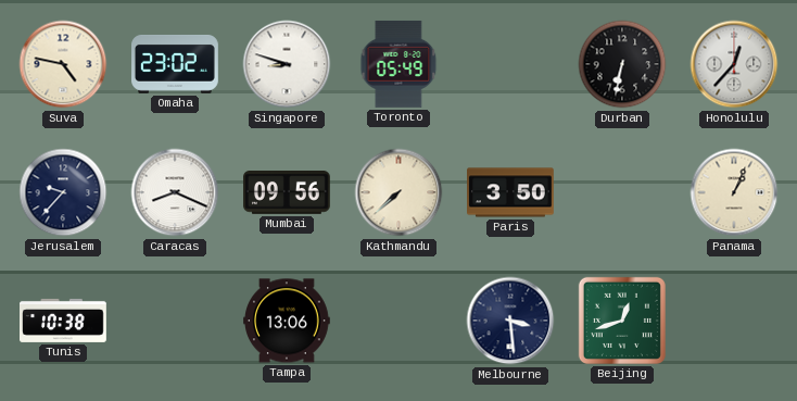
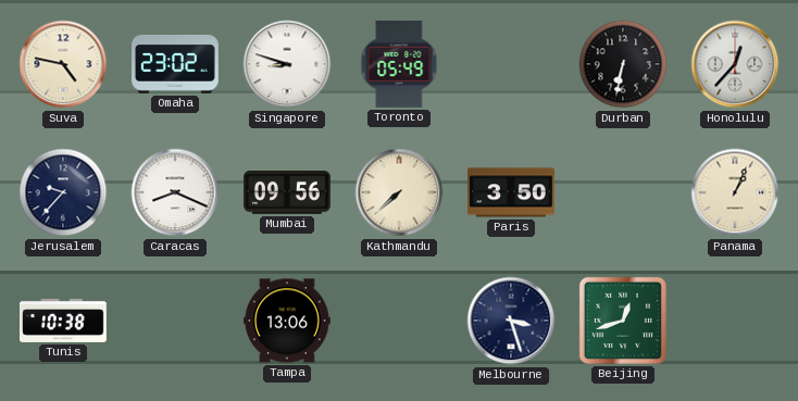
Melbourne: 3:29 -> 3:27
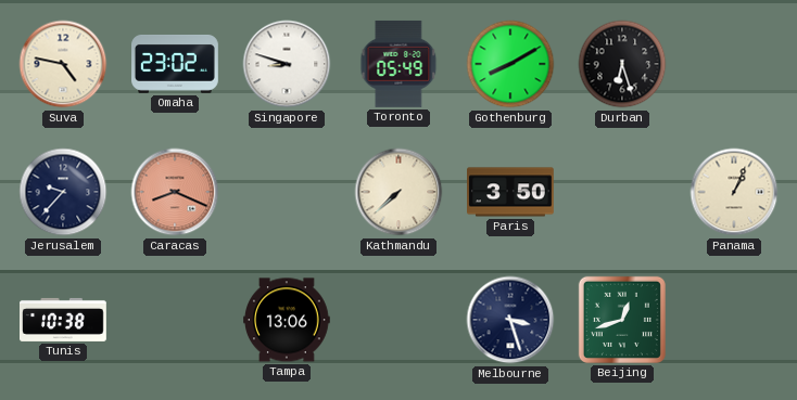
Gothenburg: none -> 8:10
Durban: 6:32 -> 6:27
Honolulu: 12:37 -> none
Caracas dial: white -> salmon
Mumbai: 09:56 -> none
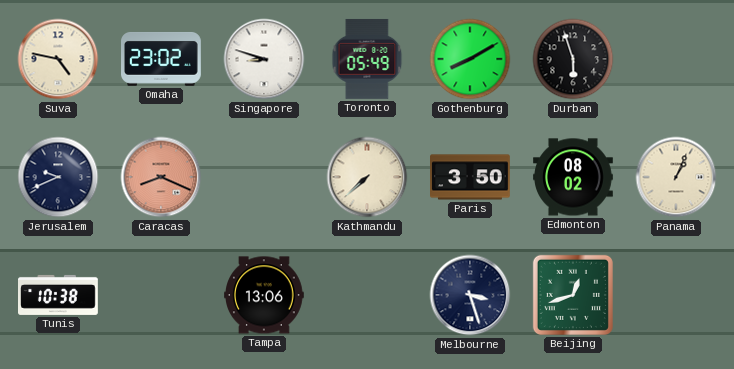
Durban: 6:27 -> 5:57
Jerusalem: 9:37 -> 9:41
Edmonton: none -> 08:02
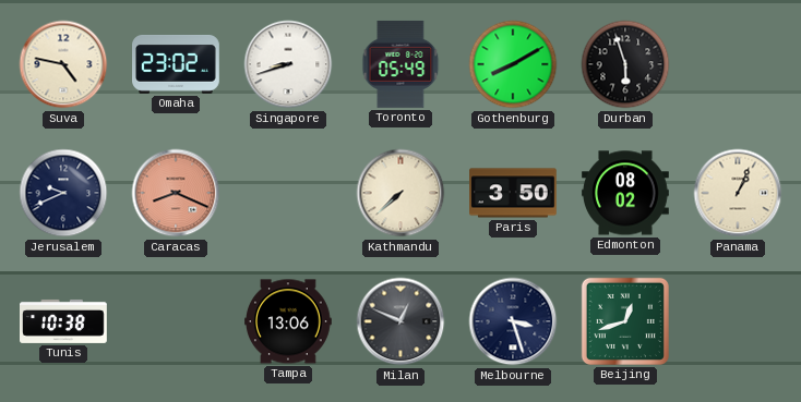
Singapore: 8:48 -> 8:42
Milan: none -> 12:49
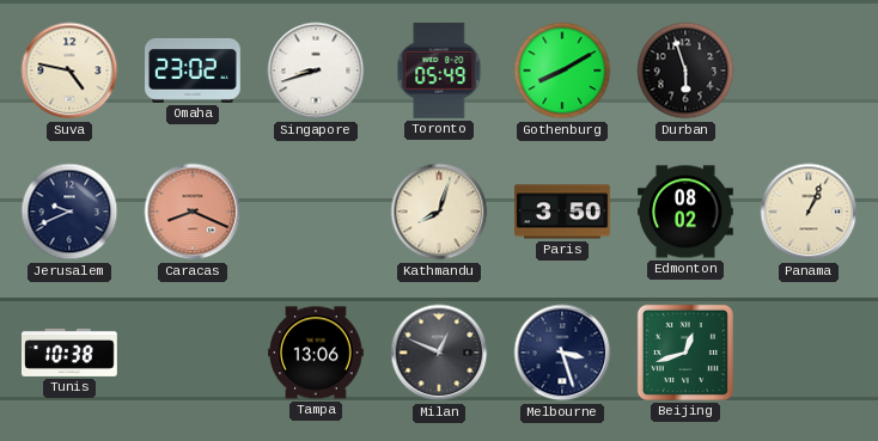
Kathmandu: 7:38 -> 8:03
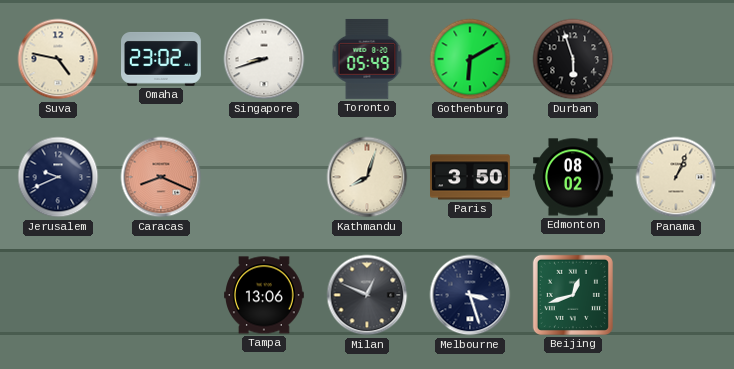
Gothenburg: 8:10 -> 6:10
Tunis: 10:38 -> none
